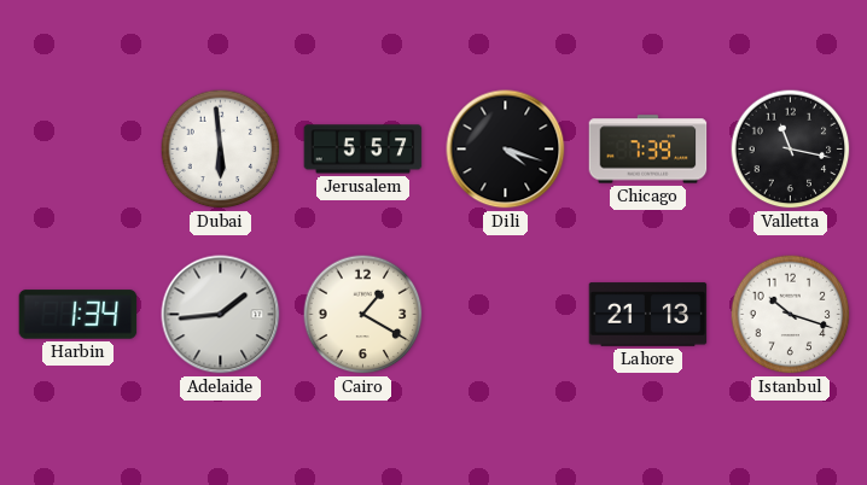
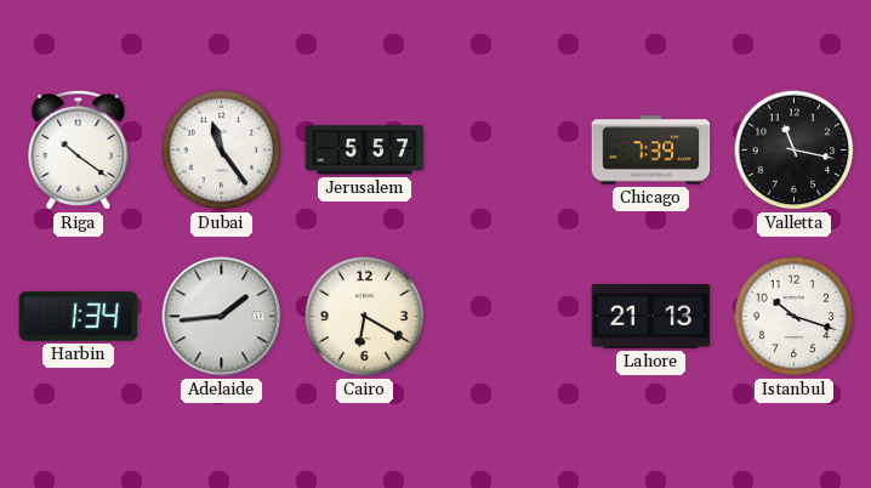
Riga: none -> 10:21
Dubai: 5:59 -> 11:24
Dili: 4:18 -> none
Cairo: 1:20 -> 6:20
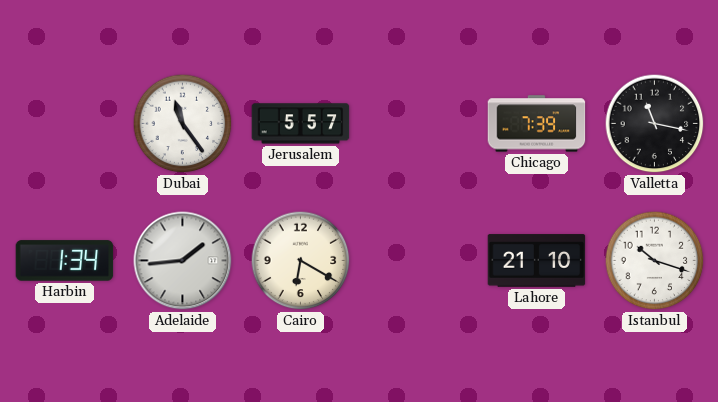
Riga: 10:21 -> none
Lahore: 21:13 -> 21:10
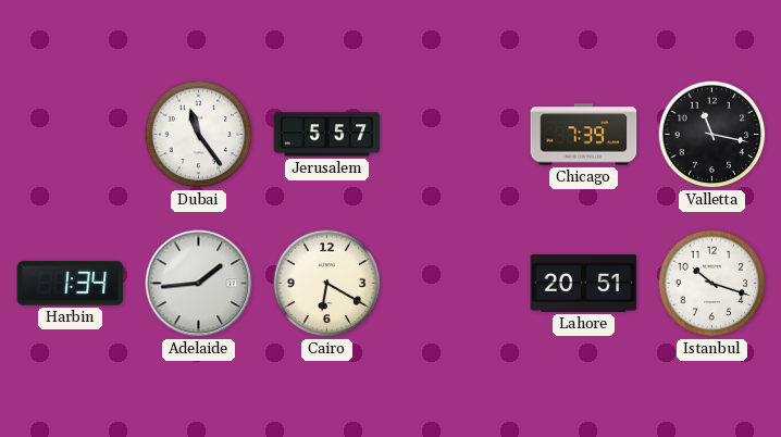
Lahore: 21:10 -> 20:51
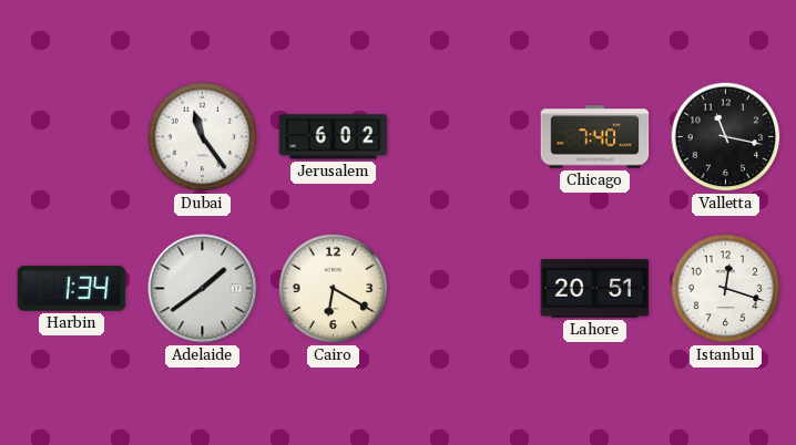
Jerusalem: 5:57 -> 6:02
Chicago: 7:39 -> 7:40
Adelaide: 1:44 -> 1:39
Istanbul: 10:18 -> 12:18
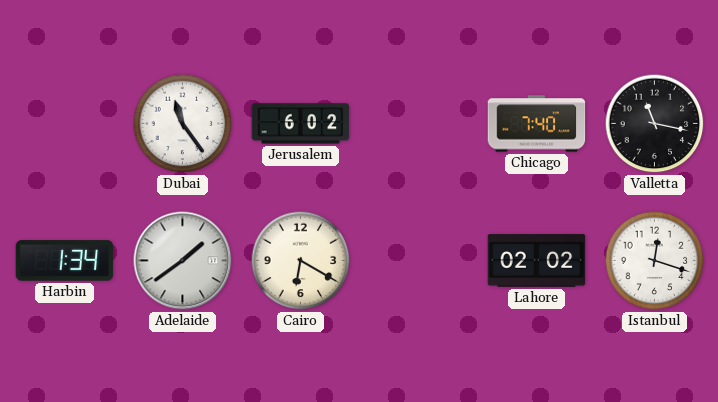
Lahore: 20:51 -> 02:02
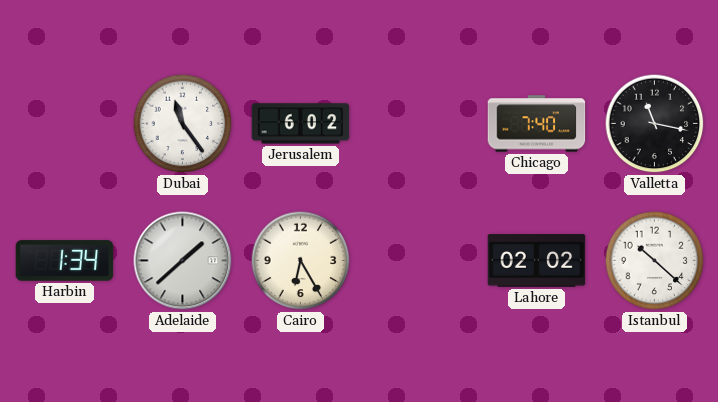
Adelaide: 1:39 -> 1:38
Cairo: 6:20 -> 6:25
Istanbul: 12:18 -> 10:22
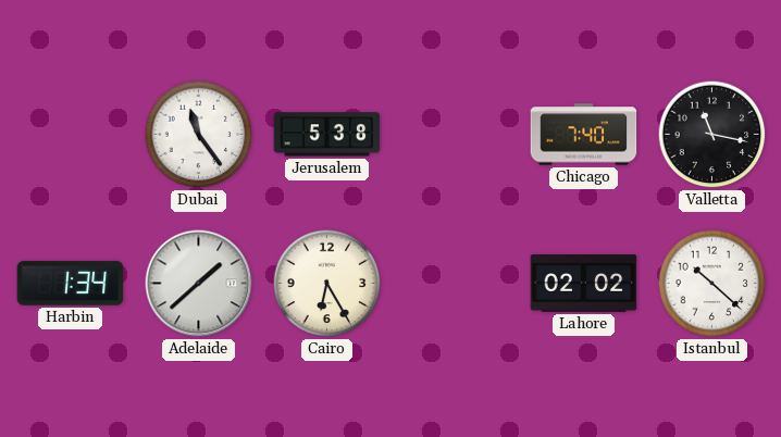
Jerusalem: 6:02 -> 5:38
